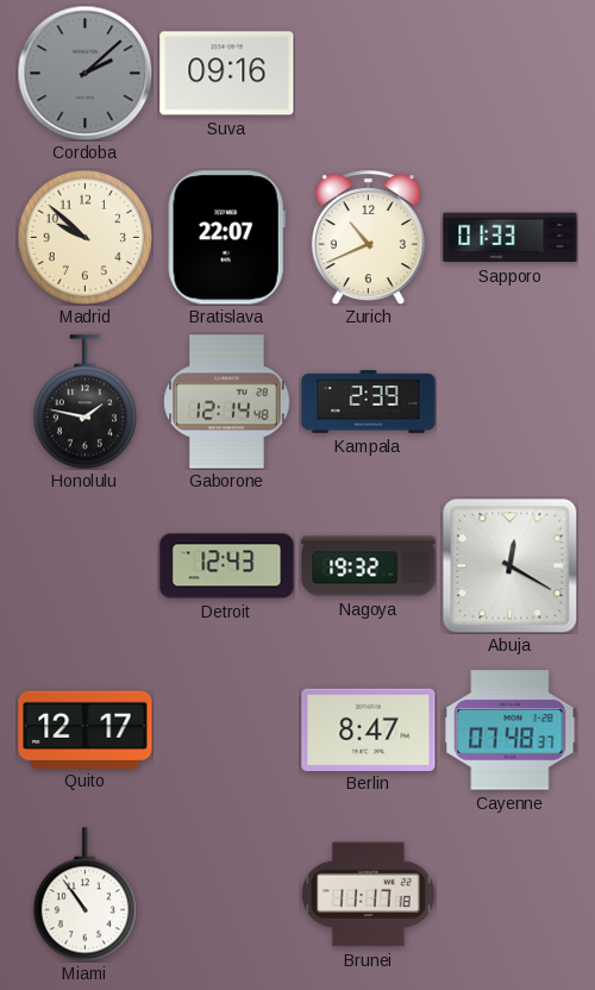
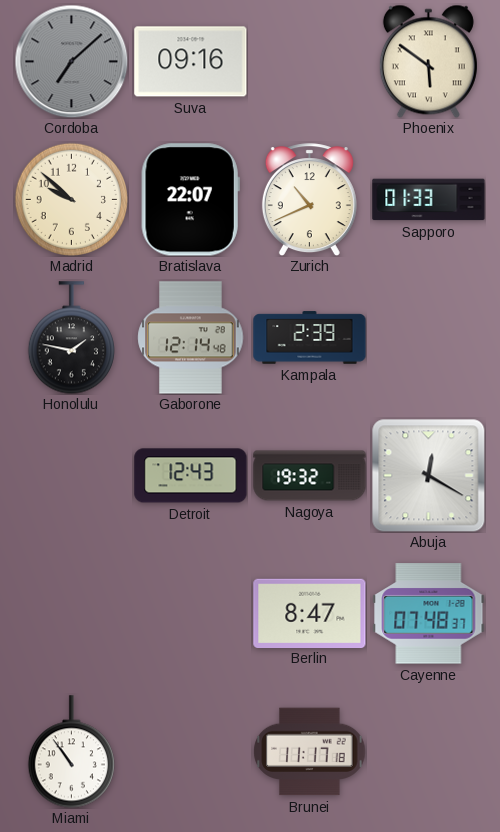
Cordoba: 2:08 -> 7:08
Phoenix: none -> 5:51
Quito: 12:17 -> none
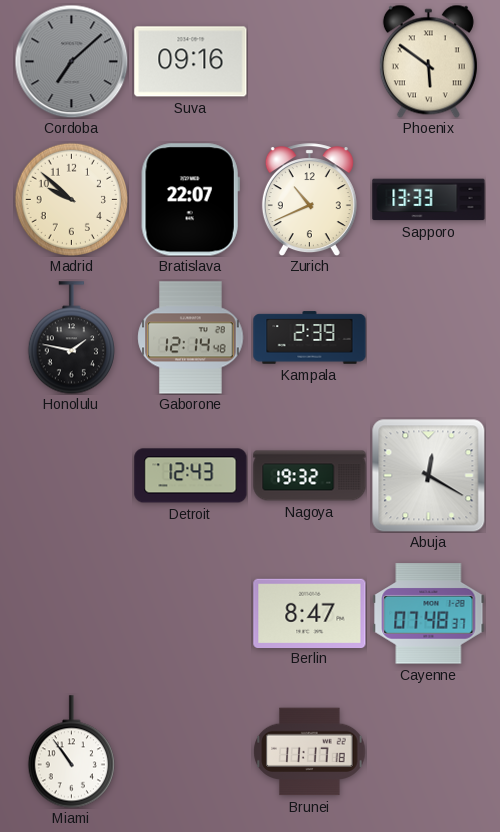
Sapporo: 01:33 -> 13:33
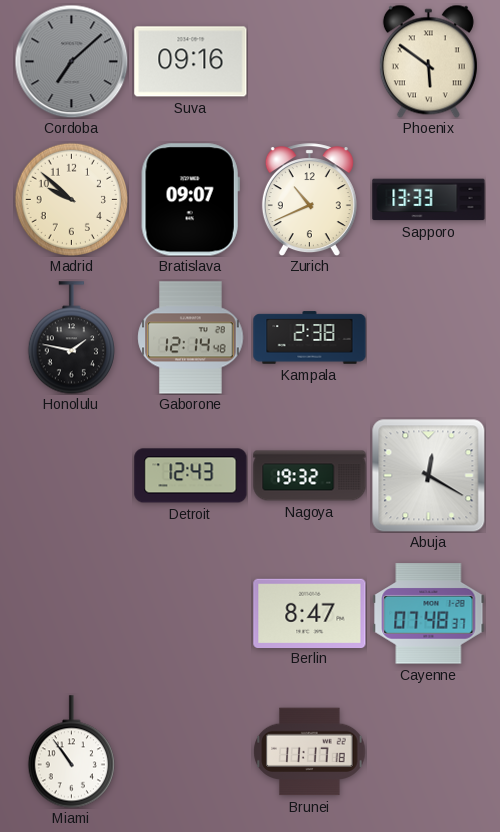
Bratislava: 22:07 -> 09:07
Kampala: 2:39 -> 2:38
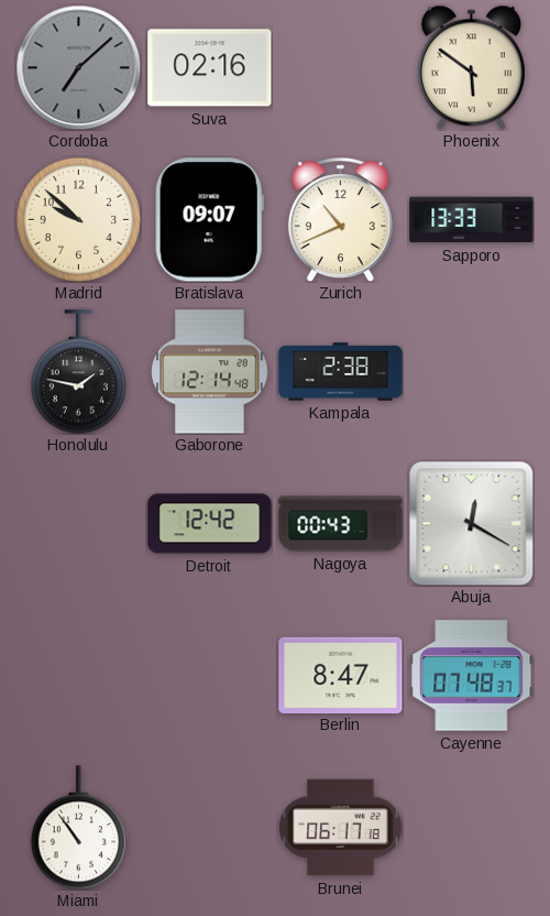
Suva: 09:16 -> 02:16
Detroit: 12:43 -> 12:42
Nagoya: 19:32 -> 00:43
Brunei: 11:17 -> 06:17
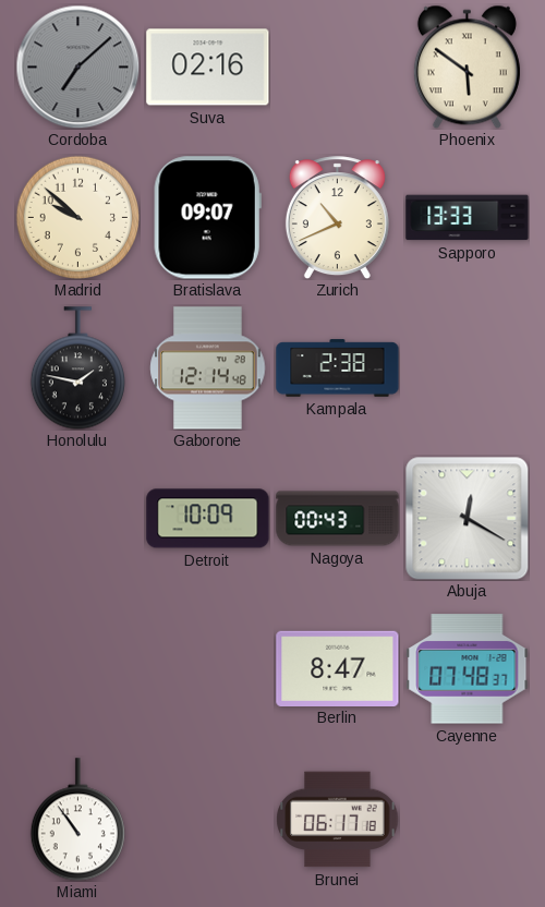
Detroit: 12:42 -> 10:09
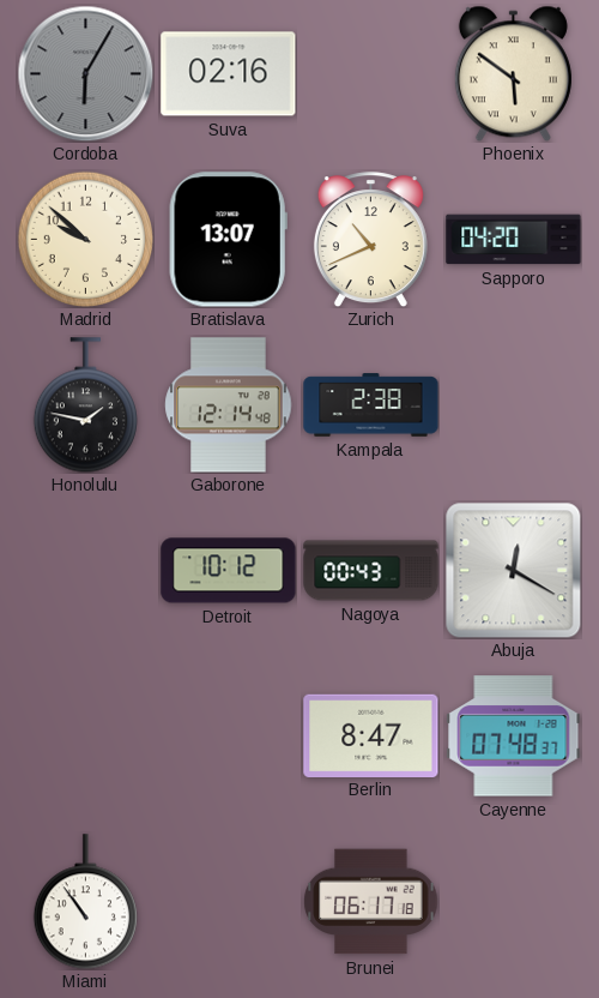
Cordoba: 7:08 -> 6:05
Bratislava: 09:07 -> 13:07
Sapporo: 13:33 -> 04:20
Detroit: 10:09 -> 10:12
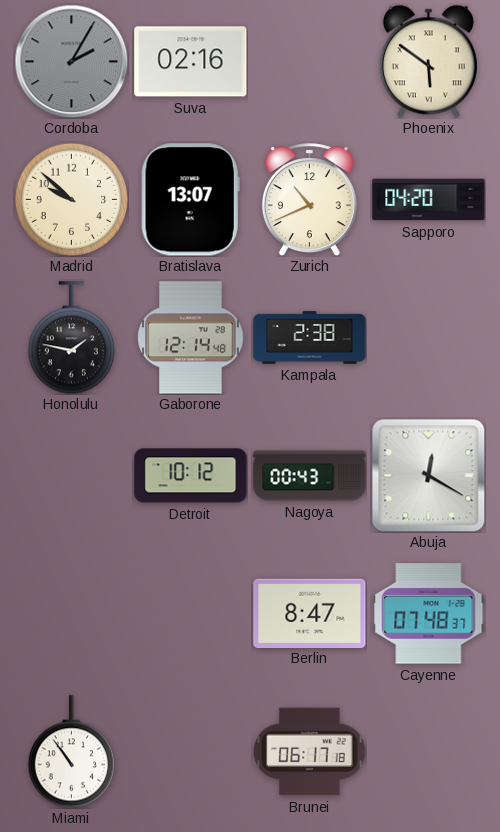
Cordoba: 6:05 -> 2:05
